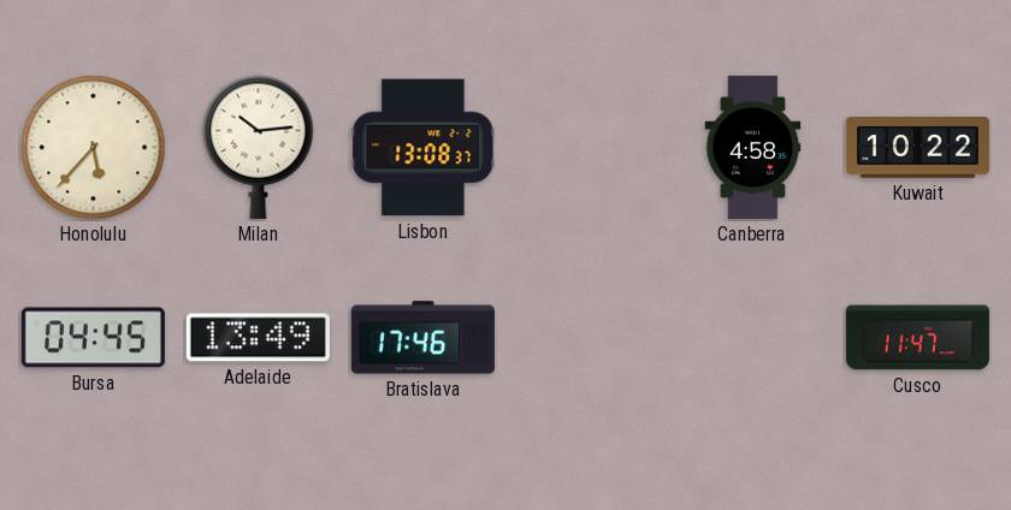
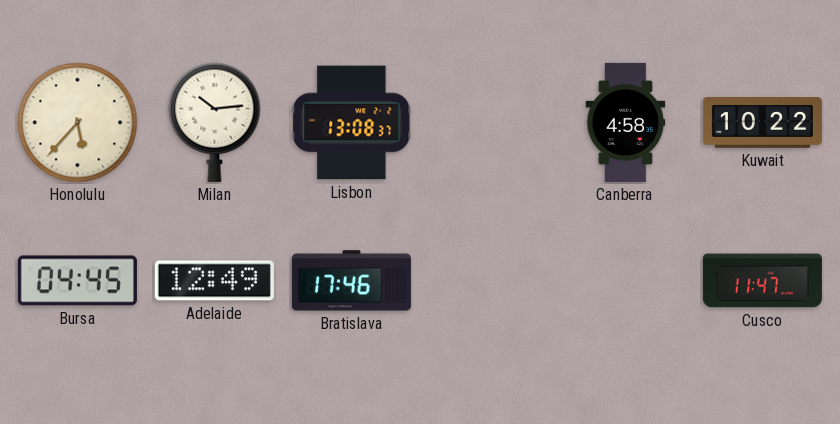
Adelaide: 13:49 -> 12:49
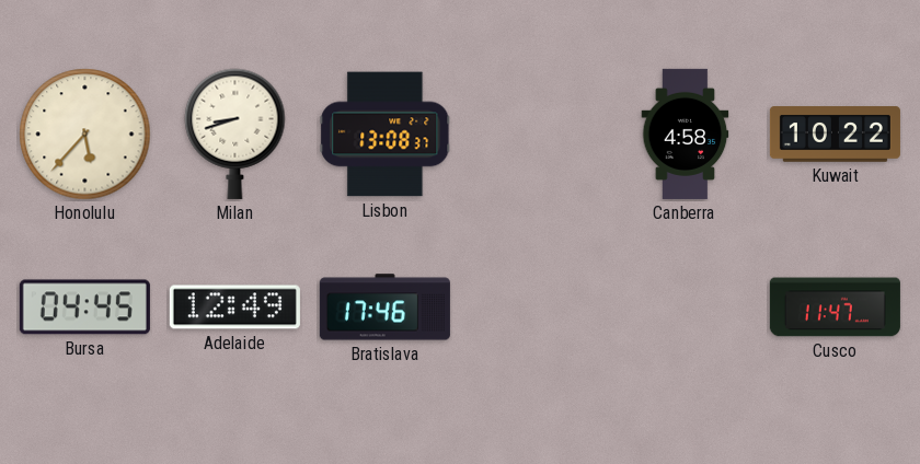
Milan: 10:14 -> 8:42
